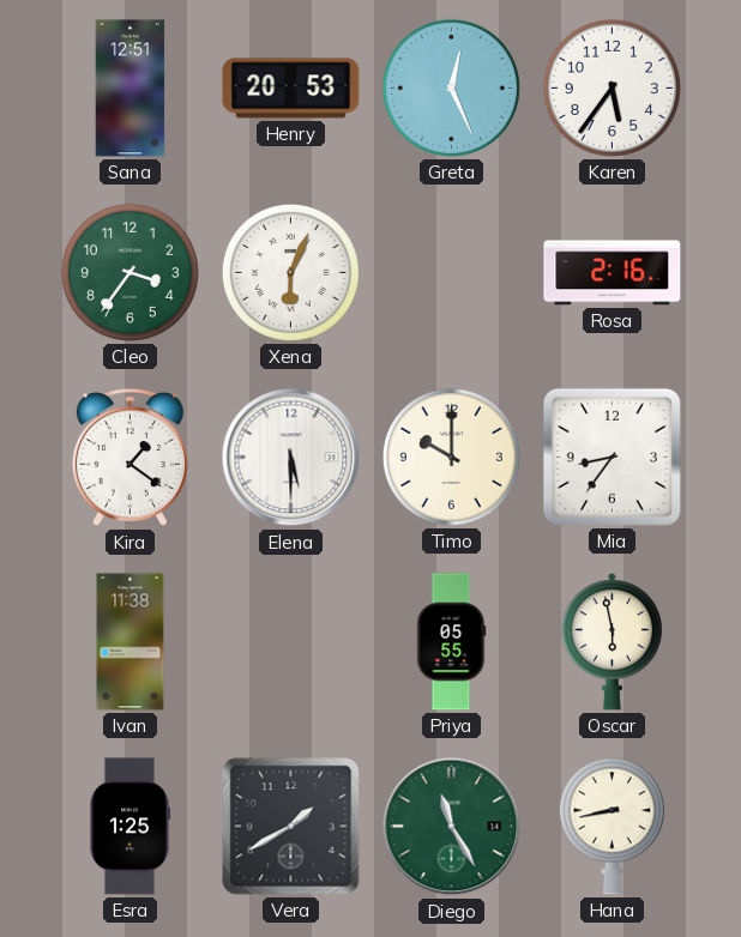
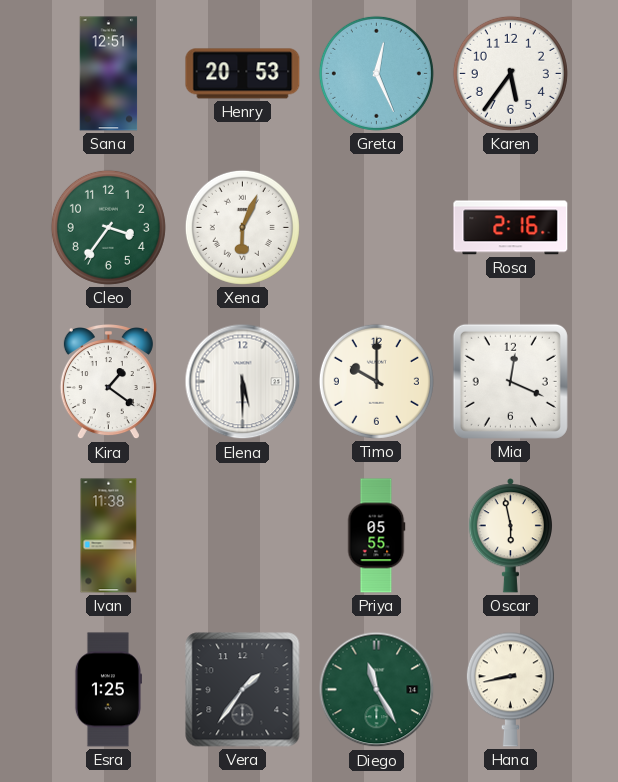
Mia: 8:36 -> 12:19
Vera: 1:40 -> 1:36
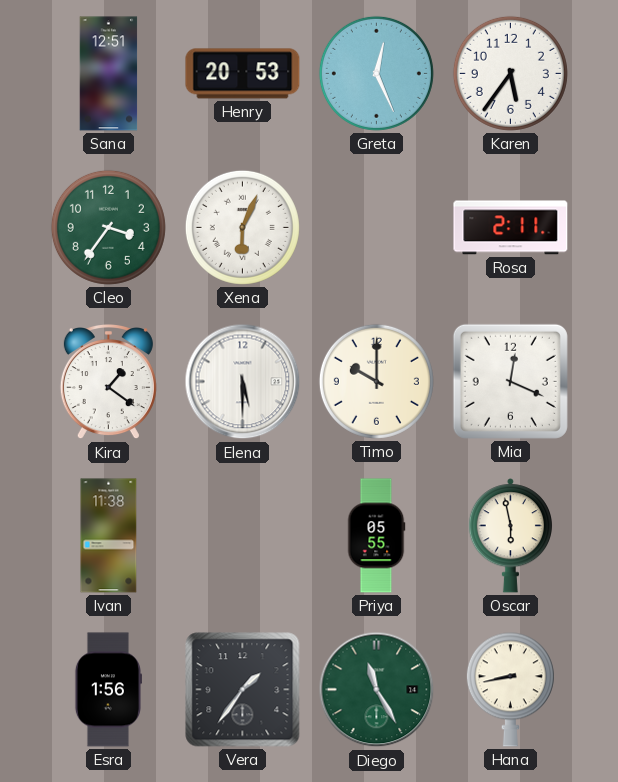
Rosa: 2:16 -> 2:11
Esra: 1:25 -> 1:56
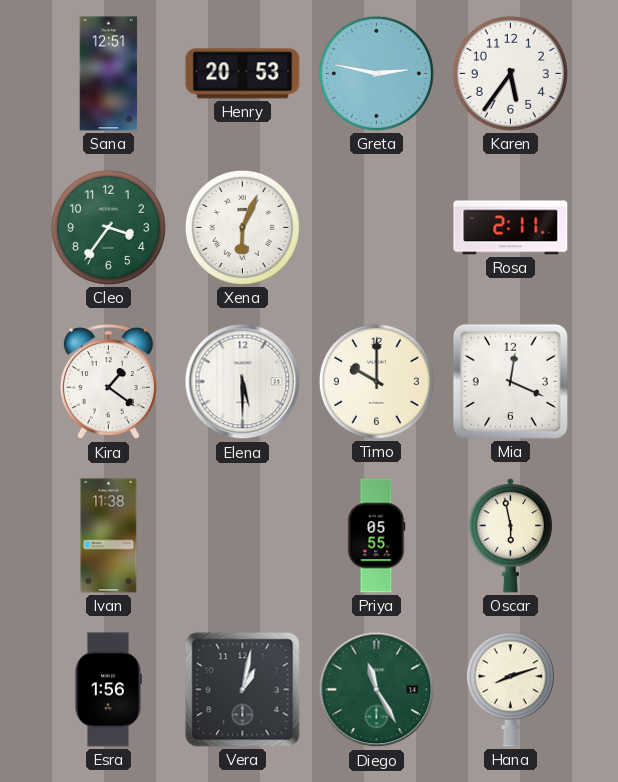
Greta: 12:26 -> 2:47
Vera: 1:36 -> 1:02
Hana: 8:43 -> 8:12
